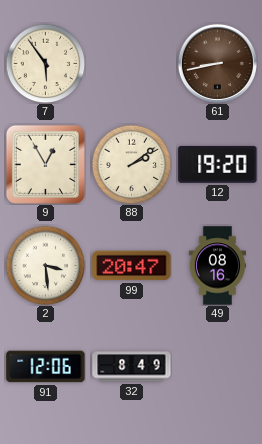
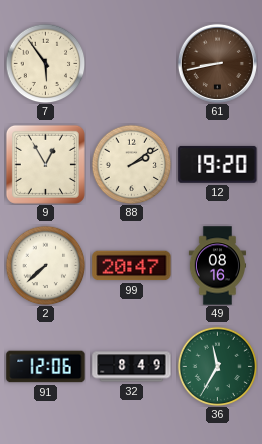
2: 3:29 -> 7:38
36: none -> 11:35
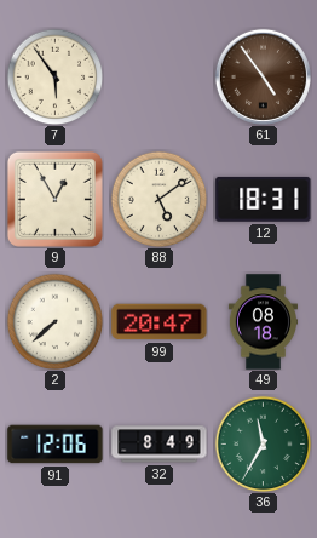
61: 8:43 -> 4:54
88: 2:09 -> 5:09
12: 19:20 -> 18:31
49: 08:16 -> 08:18
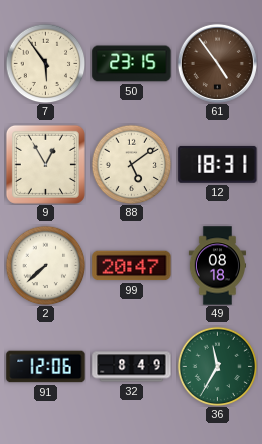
50: none -> 23:15
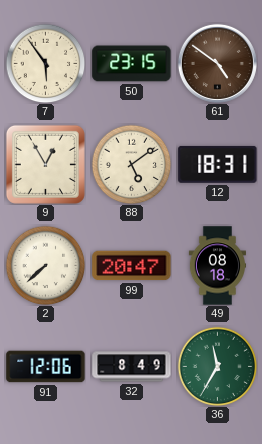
61: 4:54 -> 4:51
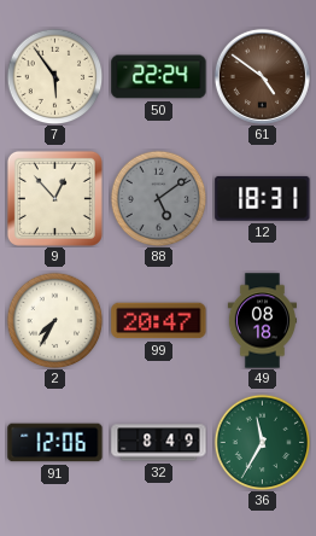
50: 23:15 -> 22:24
9: 12:55 -> 12:53
88 dial: cream -> grey
2: 7:38 -> 7:35
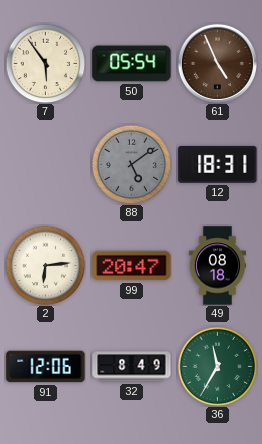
50: 22:24 -> 05:54
61: 4:51 -> 4:56
9: 12:53 -> none
2: 7:35 -> 6:14
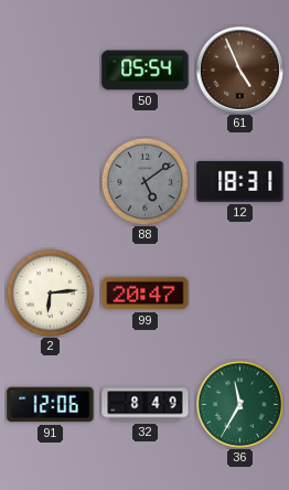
7: 5:54 -> none
49: 08:18 -> none
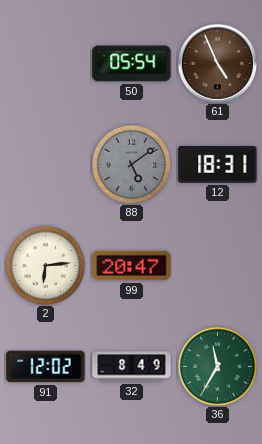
91: 12:06 -> 12:02
